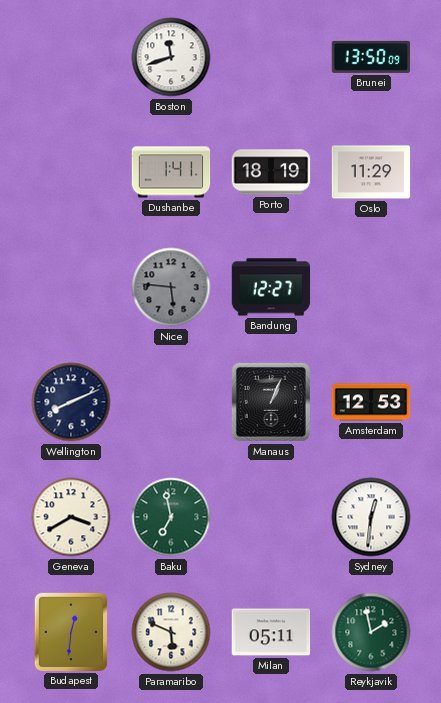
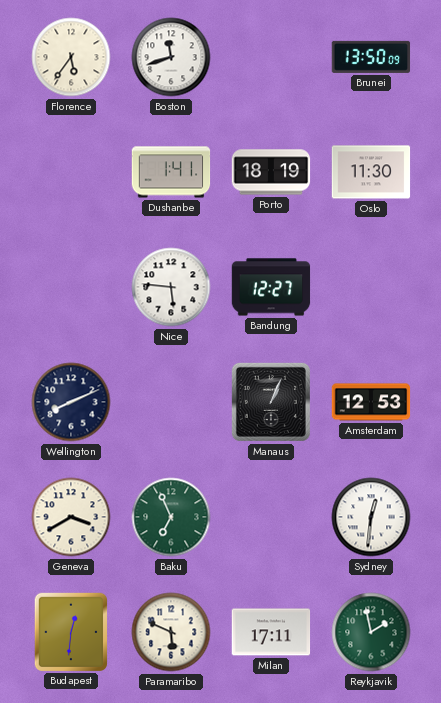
Florence: none -> 5:36
Oslo: 11:29 -> 11:30
Nice dial: grey -> white
Baku: 6:58 -> 6:56
Milan: 05:11 -> 17:11
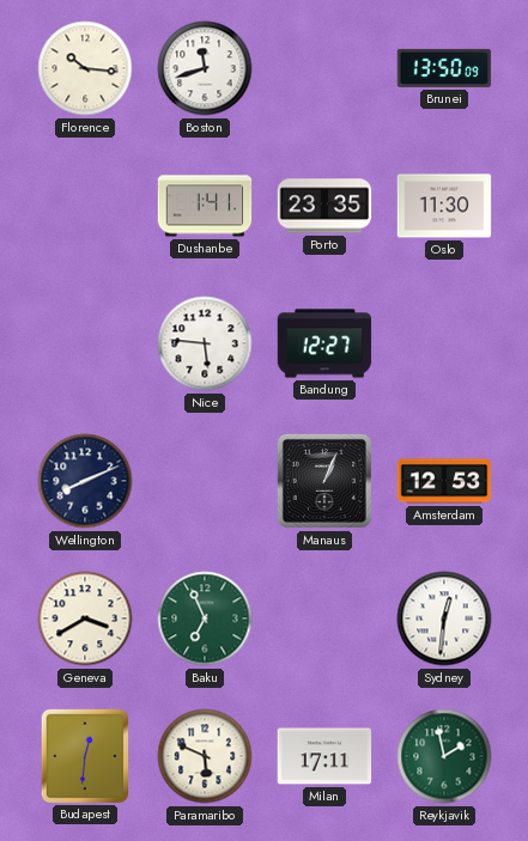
Florence: 5:36 -> 10:16
Porto: 18:19 -> 23:35
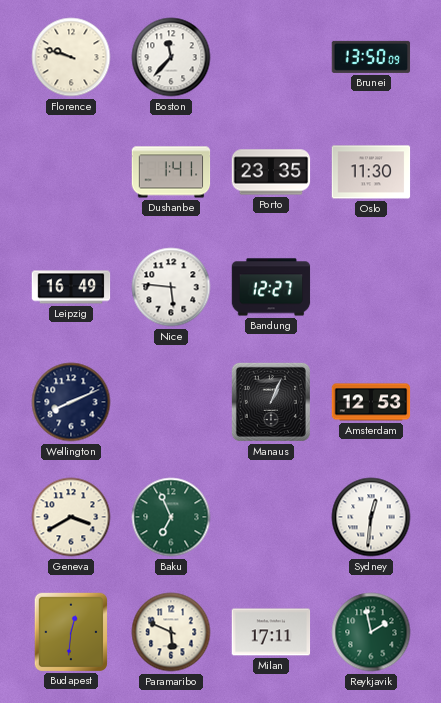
Florence: 10:16 -> 9:48
Boston: 11:42 -> 11:37
Leipzig: none -> 16:49
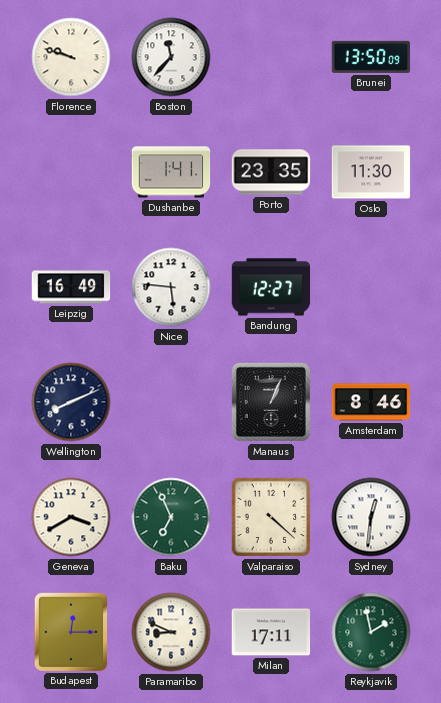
Amsterdam: 12:53 -> 8:46
Valparaiso: none -> 4:22
Budapest: 12:31 -> 12:15
Paramaribo: 5:49 -> 8:49
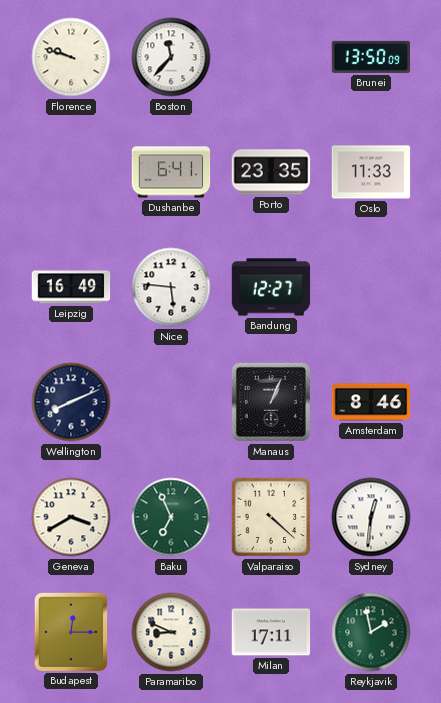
Dushanbe: 1:41 -> 6:41
Oslo: 11:30 -> 11:33
